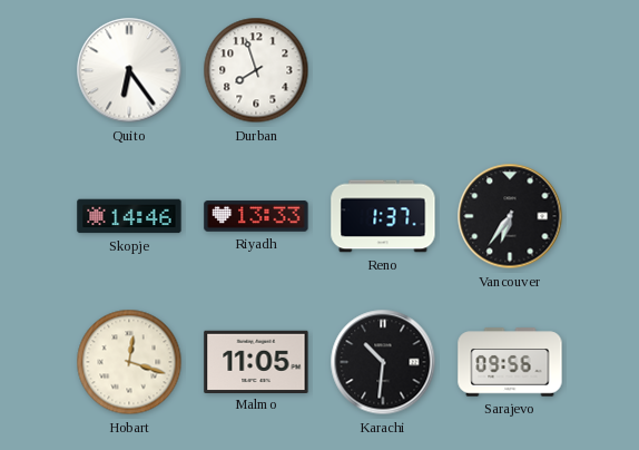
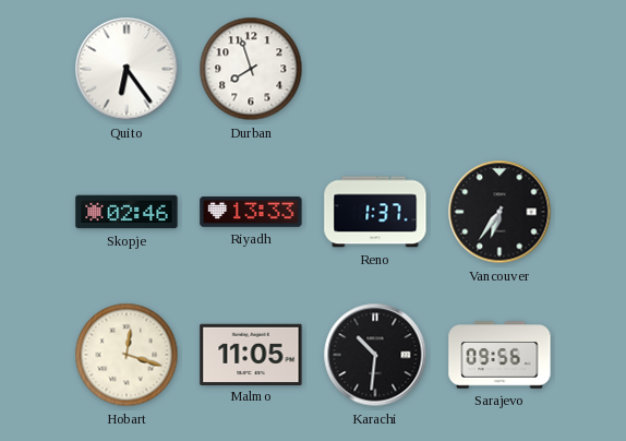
Skopje: 14:46 -> 02:46
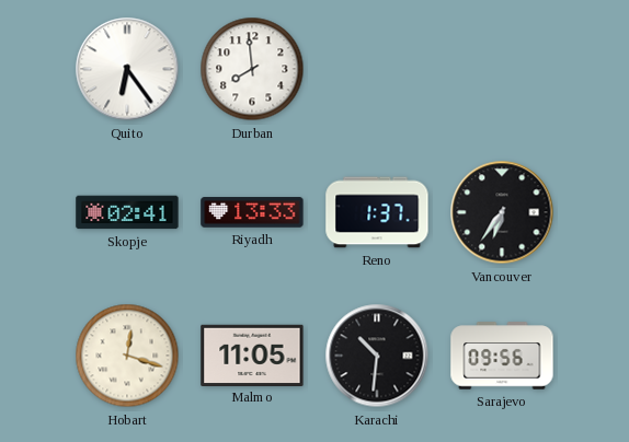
Durban: 7:57 -> 7:59
Skopje: 02:46 -> 02:41
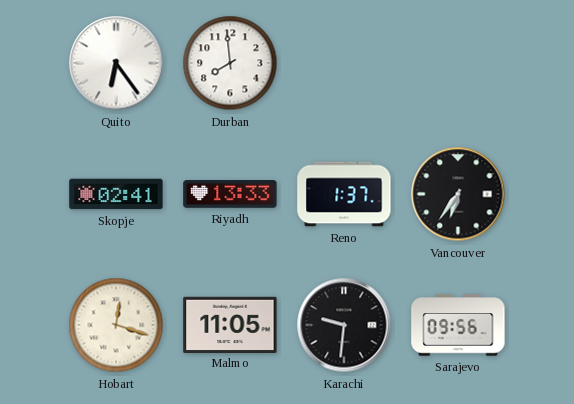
Karachi: 10:31 -> 9:31
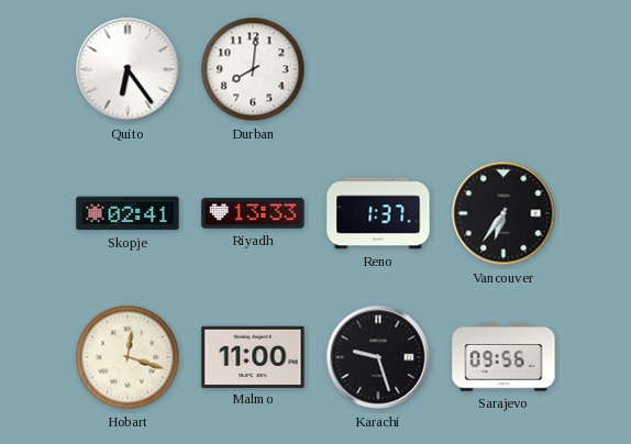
Durban: 7:59 -> 8:01
Malmo: 11:05 -> 11:00
Karachi: 9:31 -> 9:27
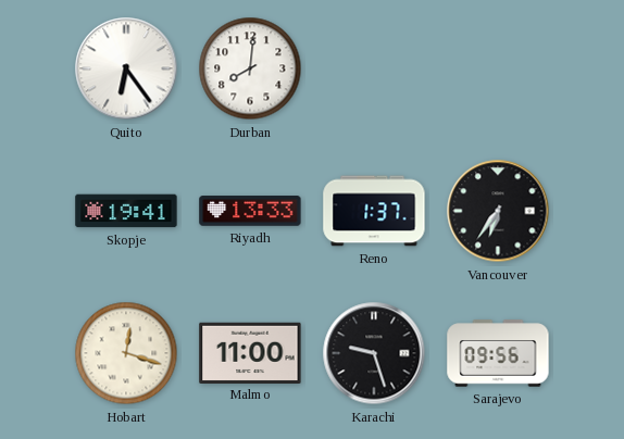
Skopje: 02:41 -> 19:41
